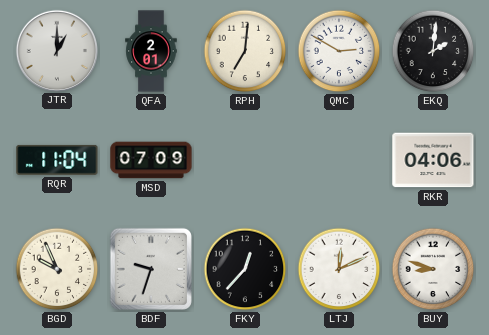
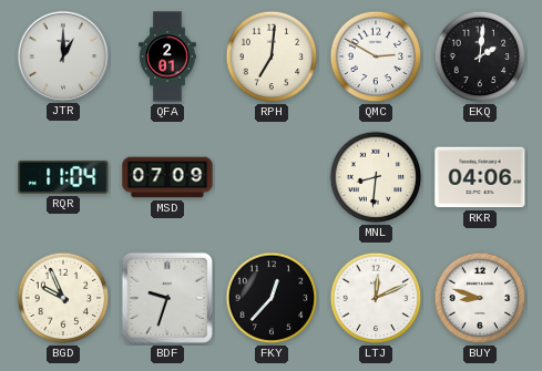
MNL: none -> 8:31
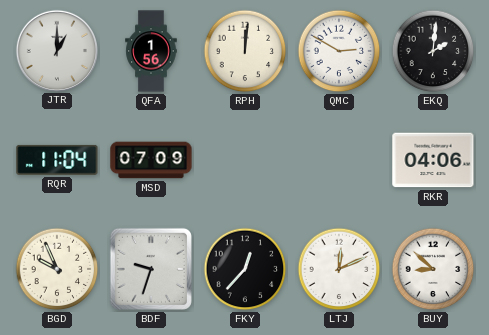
QFA: 2:01 -> 1:56
RPH: 7:01 -> 12:01
MNL: 8:31 -> none
BUY: 8:48 -> 8:52
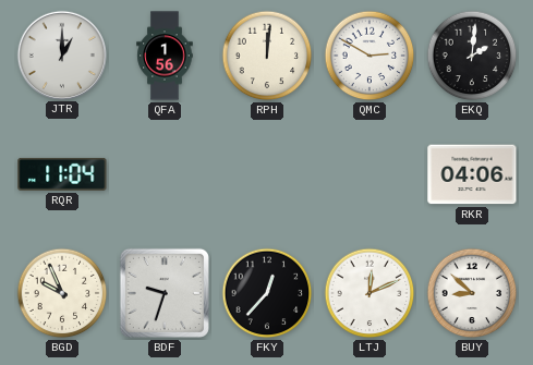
MSD: 07:09 -> none
